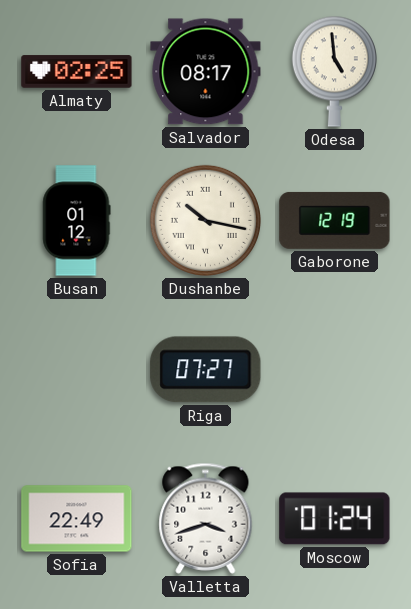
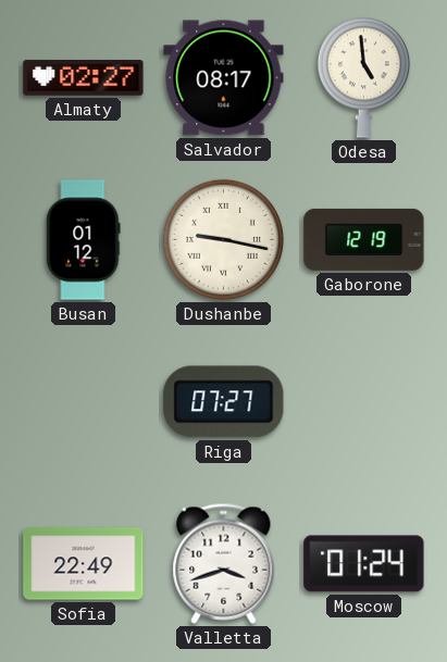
Almaty: 02:25 -> 02:27
Dushanbe: 10:17 -> 9:17
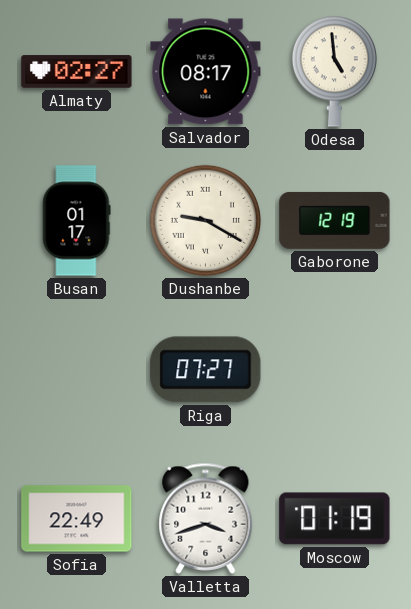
Busan: 01:12 -> 01:17
Dushanbe: 9:17 -> 9:20
Moscow: 01:24 -> 01:19
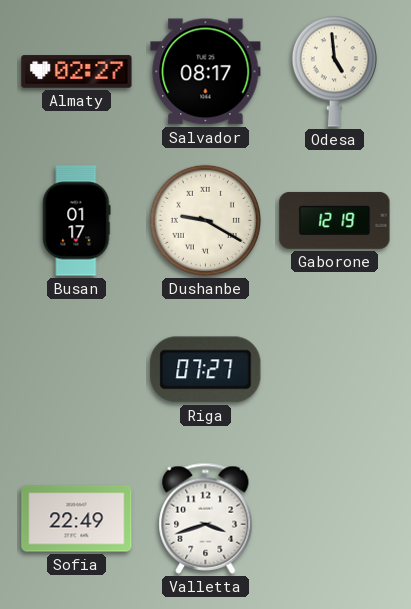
Moscow: 01:19 -> none
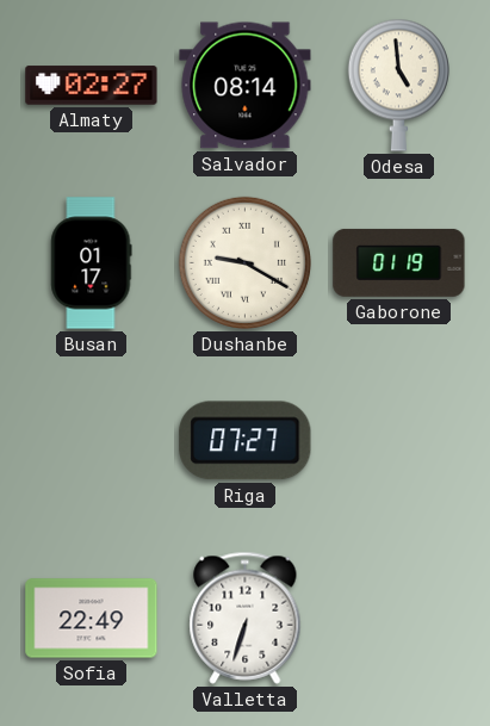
Salvador: 08:17 -> 08:14
Gaborone: 12:19 -> 01:19
Valletta: 3:42 -> 6:33
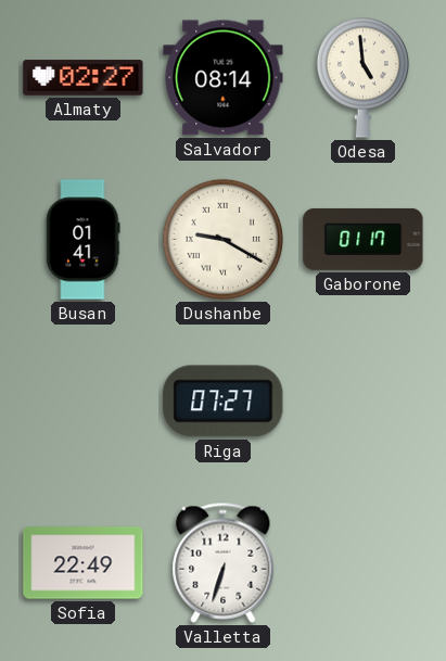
Busan: 01:17 -> 01:41
Gaborone: 01:19 -> 01:17
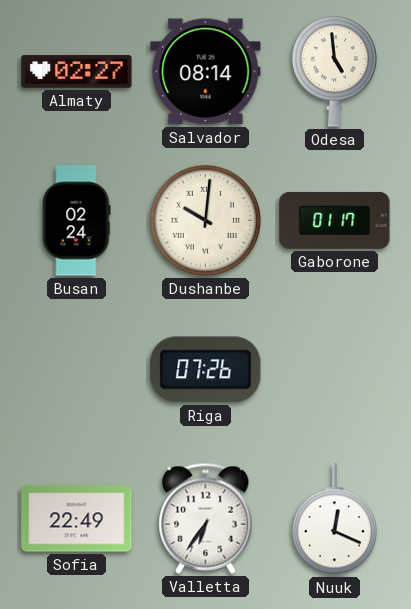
Busan: 01:41 -> 02:24
Dushanbe: 9:20 -> 10:01
Riga: 07:27 -> 07:26
Valletta: 6:33 -> 6:36
Nuuk: none -> 12:19
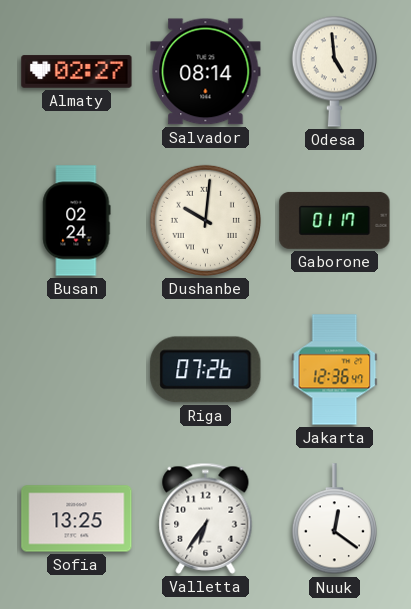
Jakarta: none -> 12:36
Sofia: 22:49 -> 13:25
Nuuk: 12:19 -> 12:21
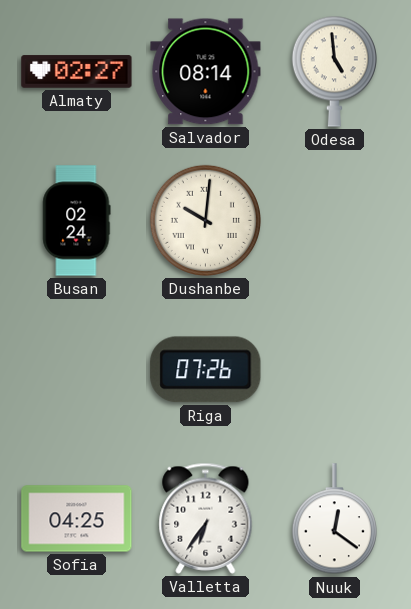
Gaborone: 01:17 -> none
Jakarta: 12:36 -> none
Sofia: 13:25 -> 04:25
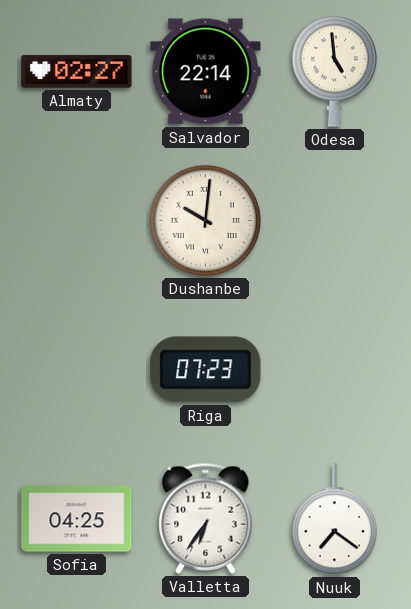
Salvador: 08:14 -> 22:14
Busan: 02:24 -> none
Riga: 07:26 -> 07:23
Nuuk: 12:21 -> 7:21
